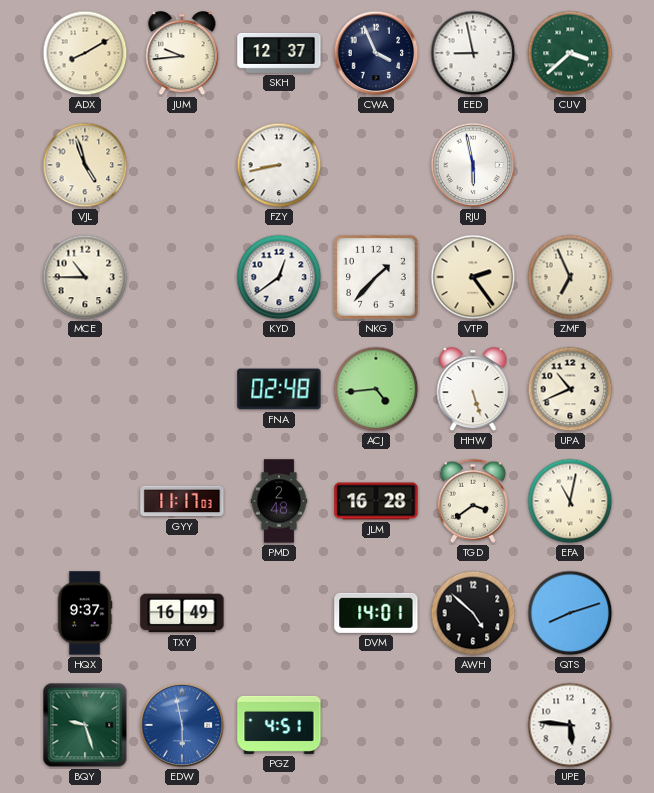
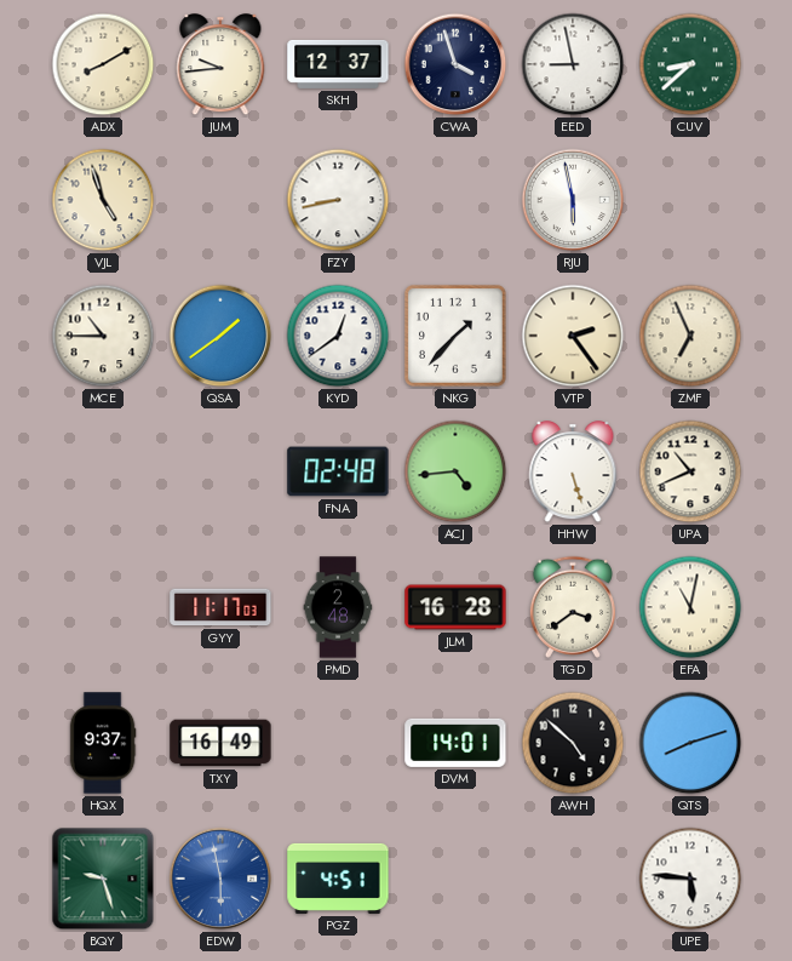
CWA: 3:56 -> 3:57
CUV: 3:38 -> 8:38
QSA: none -> 1:39
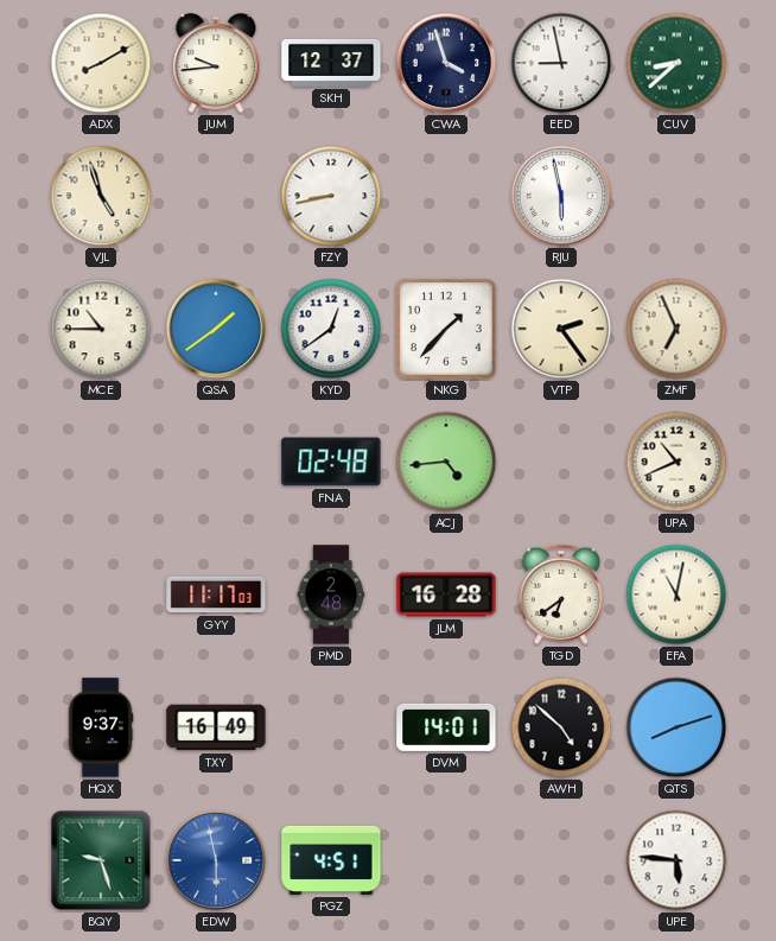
HHW: 5:27 -> none
TGD: 3:39 -> 6:39
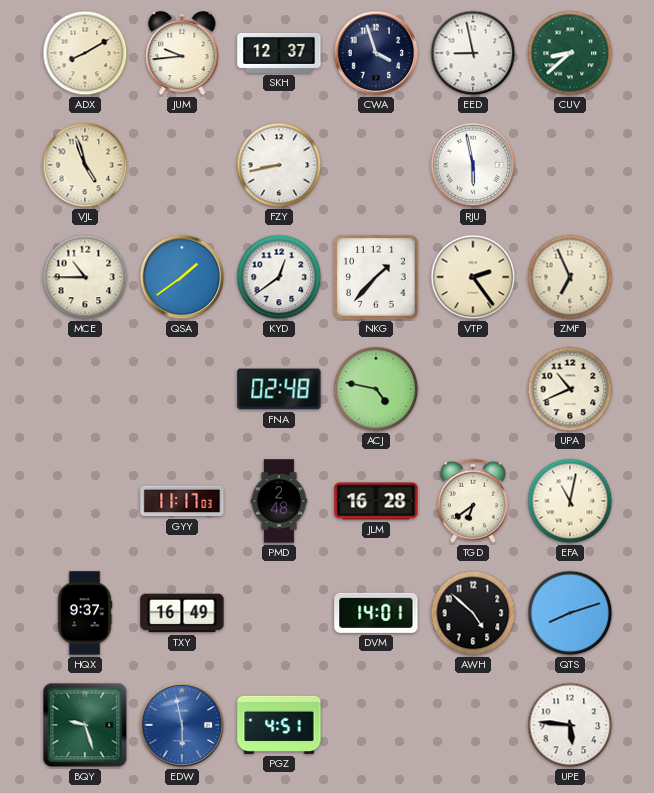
ACJ: 4:44 -> 4:47
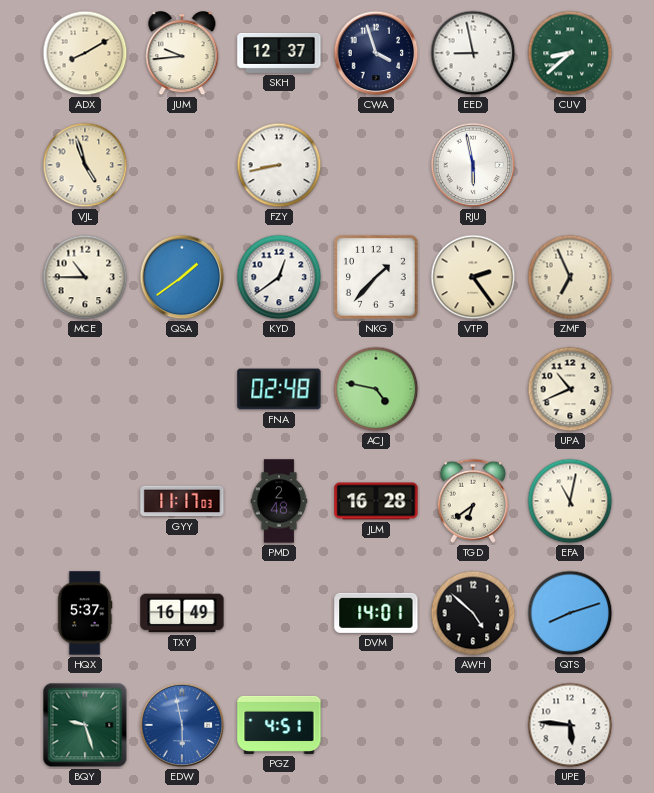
HQX: 9:37 -> 5:37
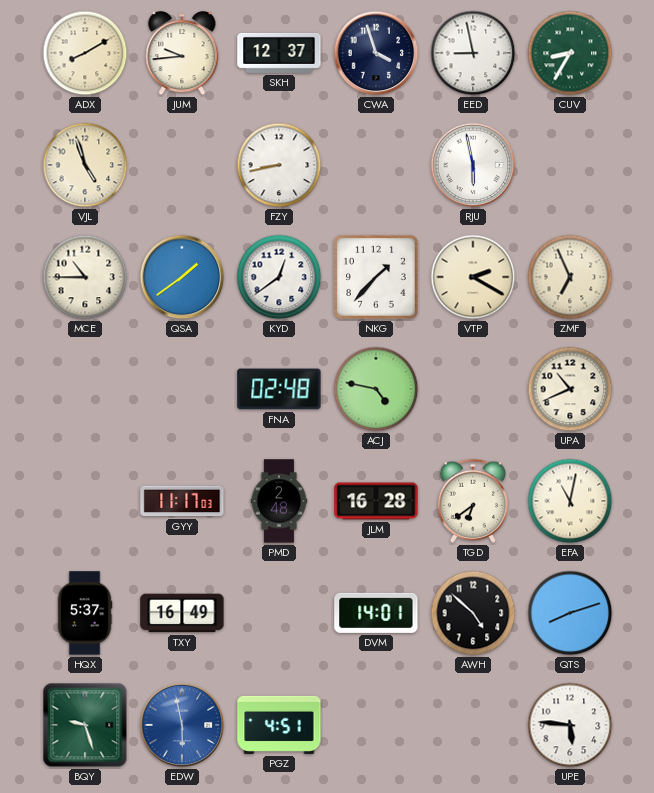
CUV: 8:38 -> 8:35
VTP: 2:24 -> 2:20
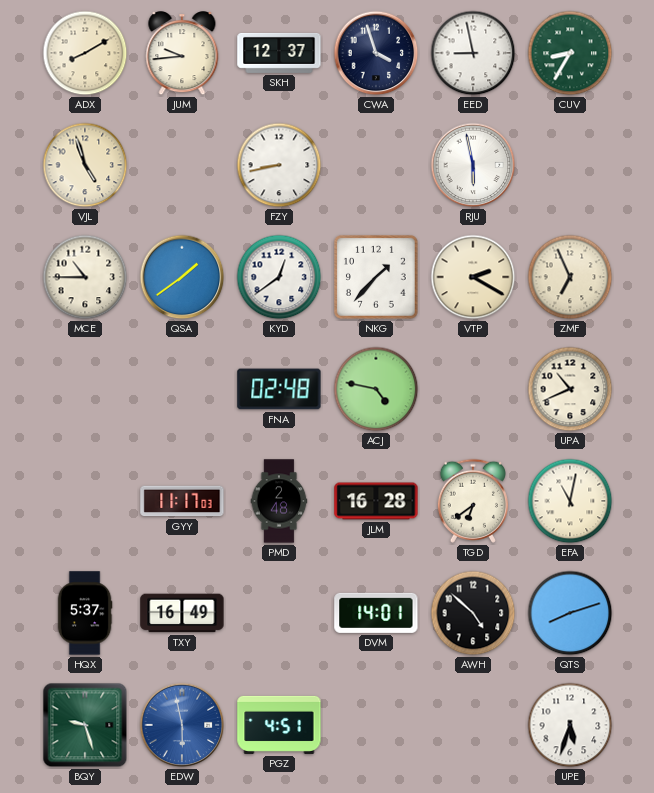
UPE: 5:46 -> 5:33
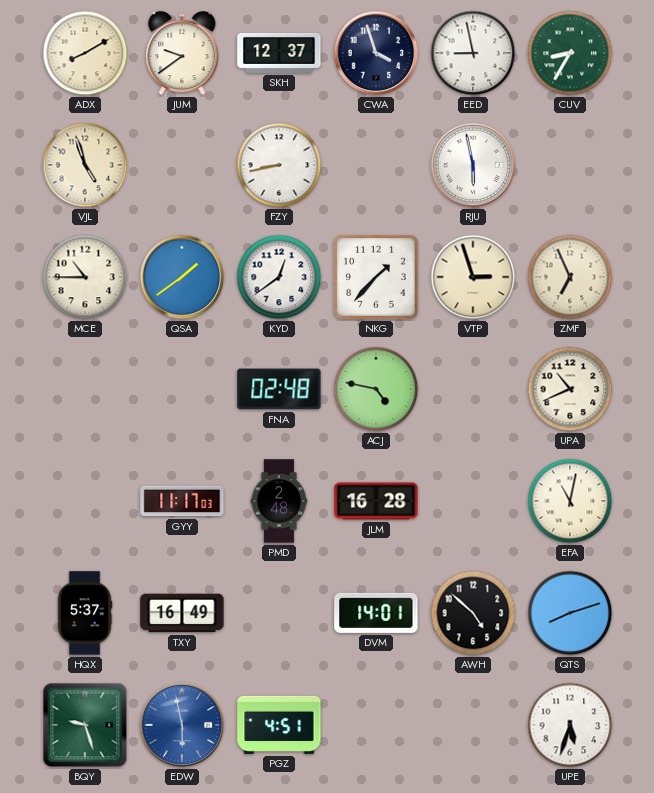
JUM: 9:44 -> 9:39
VTP: 2:20 -> 2:57
TGD: 6:39 -> none
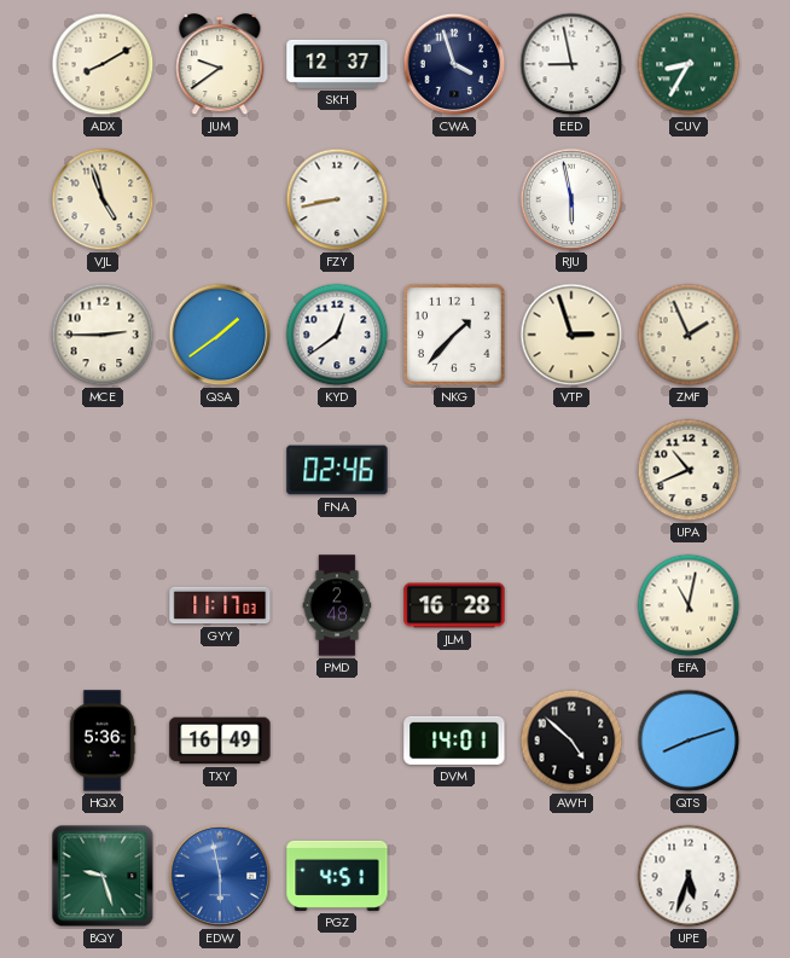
MCE: 10:45 -> 2:45
ZMF: 6:56 -> 1:56
FNA: 02:48 -> 02:46
ACJ: 4:47 -> none
HQX: 5:37 -> 5:36
